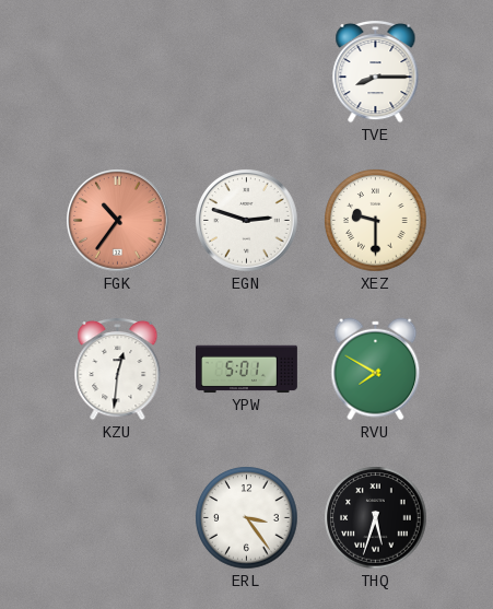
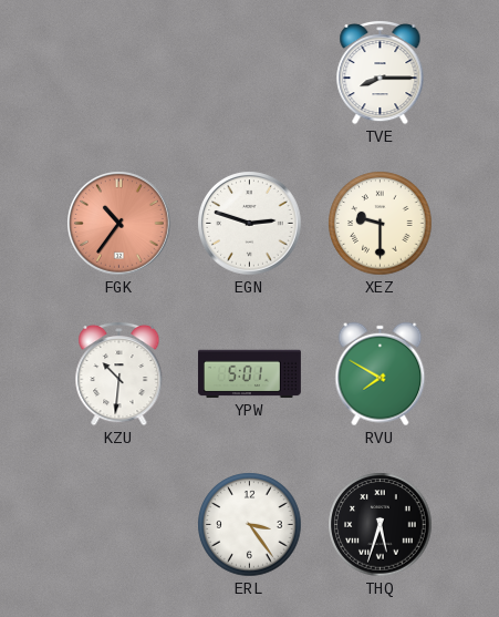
KZU: 12:31 -> 10:31
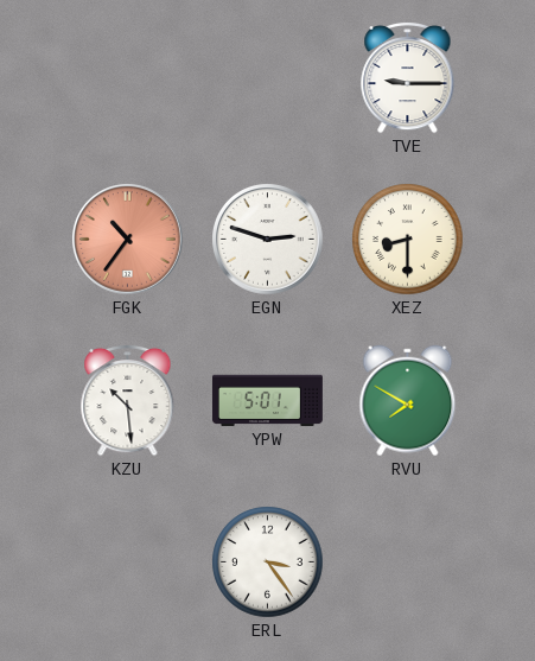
TVE: 8:15 -> 9:15
XEZ: 9:30 -> 8:30
KZU: 10:31 -> 10:29
THQ: 5:33 -> none
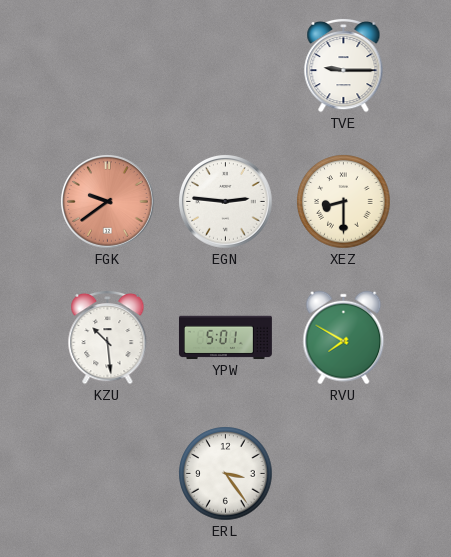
FGK: 10:36 -> 9:39
EGN: 2:48 -> 2:46
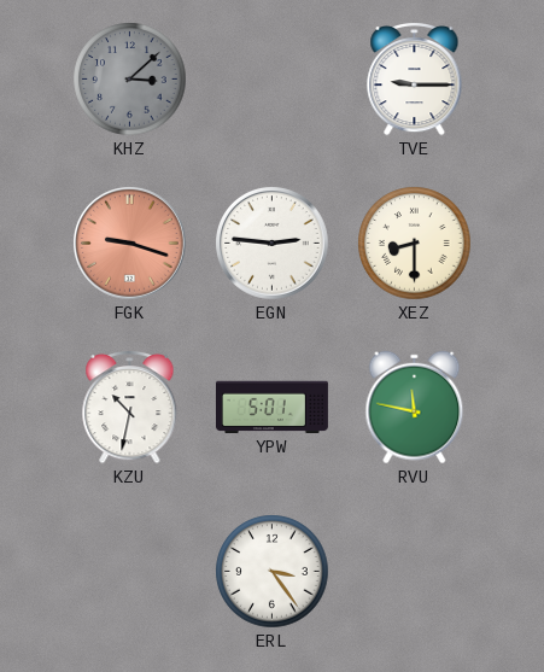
KHZ: none -> 3:08
FGK: 9:39 -> 9:18
KZU: 10:29 -> 10:32
RVU: 7:50 -> 11:47
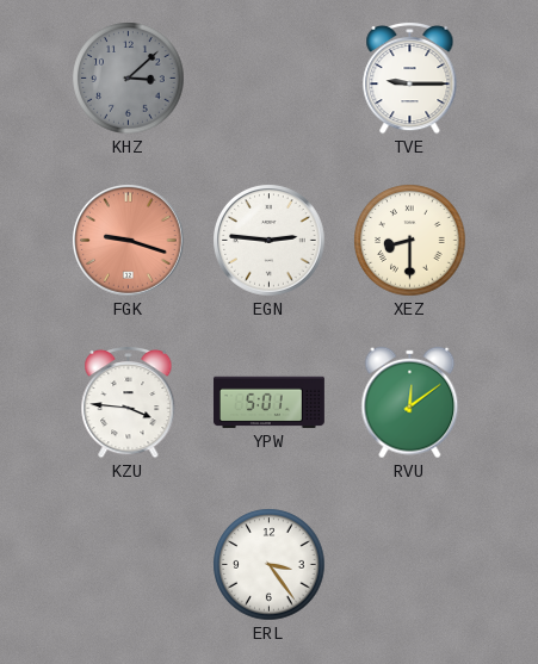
KZU: 10:32 -> 3:46
RVU: 11:47 -> 12:09
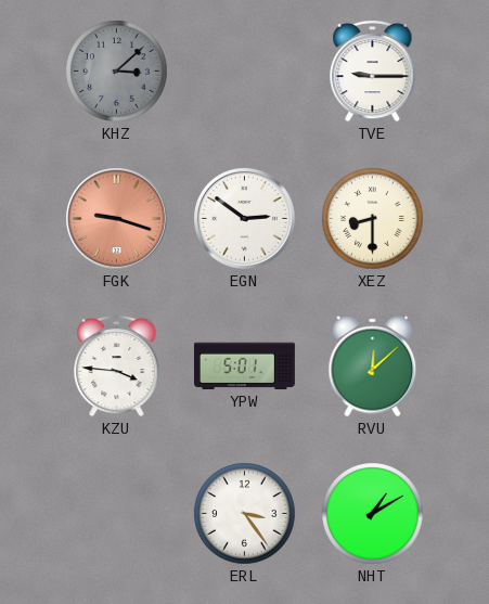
EGN: 2:46 -> 2:51
RVU: 12:09 -> 12:08
NHT: none -> 1:10
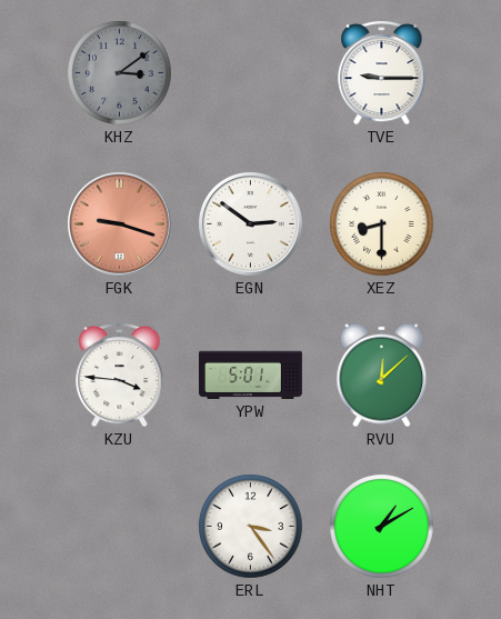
KHZ: 3:08 -> 3:09
